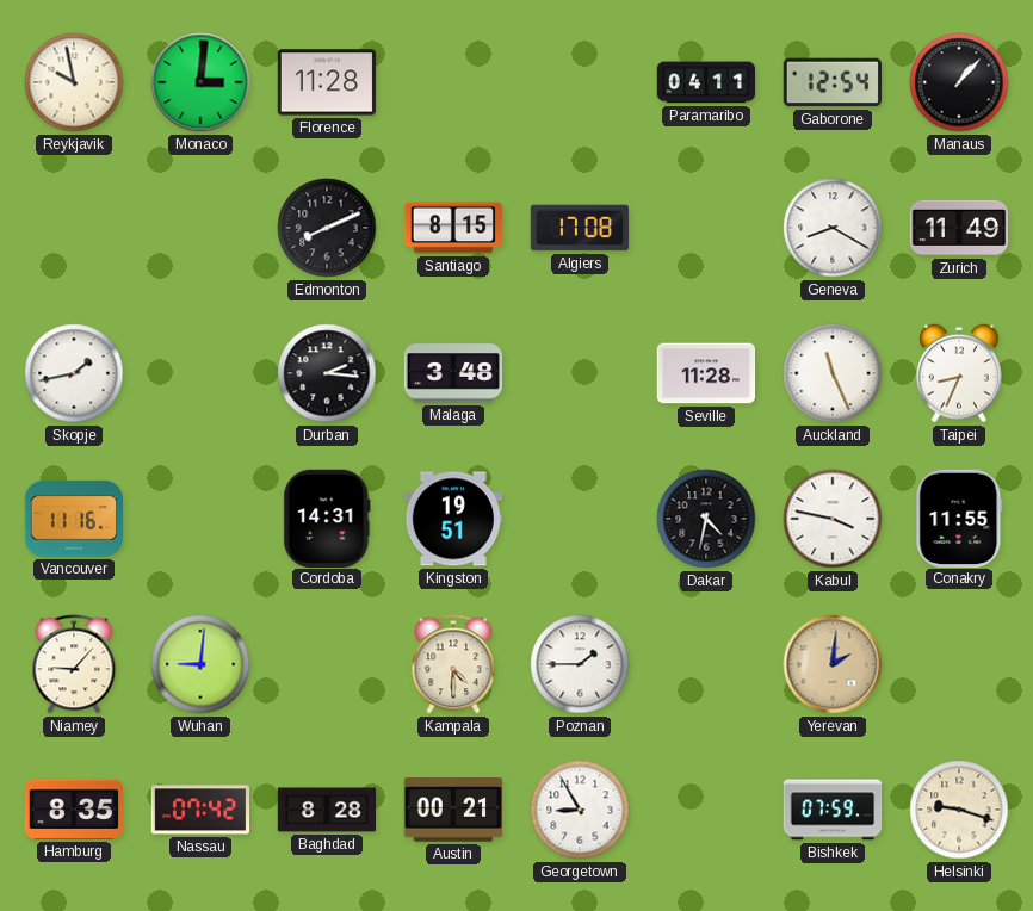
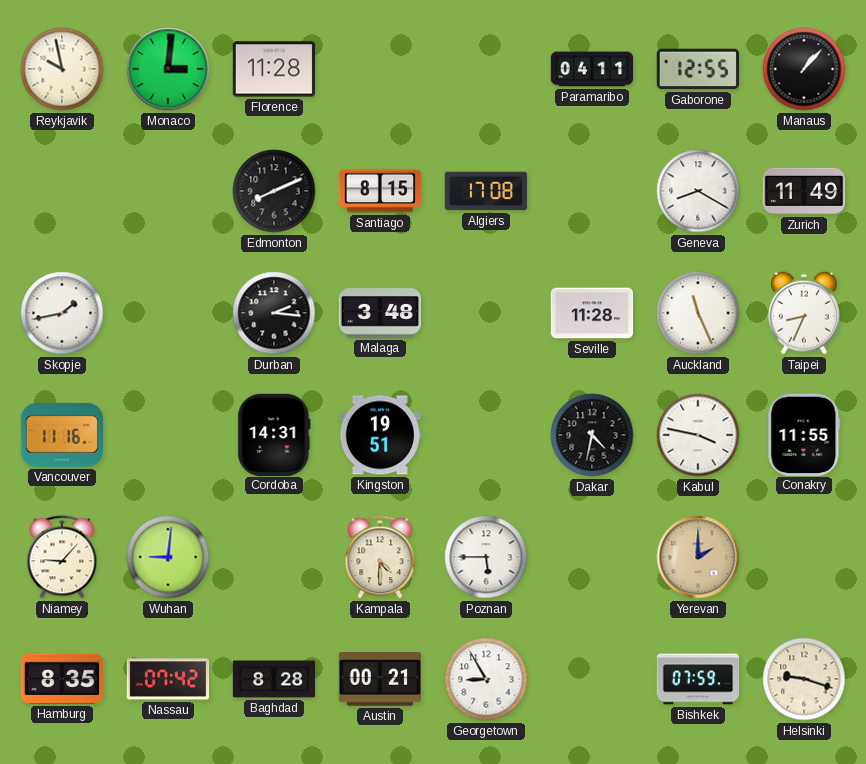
Gaborone: 12:54 -> 12:55
Poznan: 1:45 -> 5:45
Yerevan: 2:01 -> 2:00
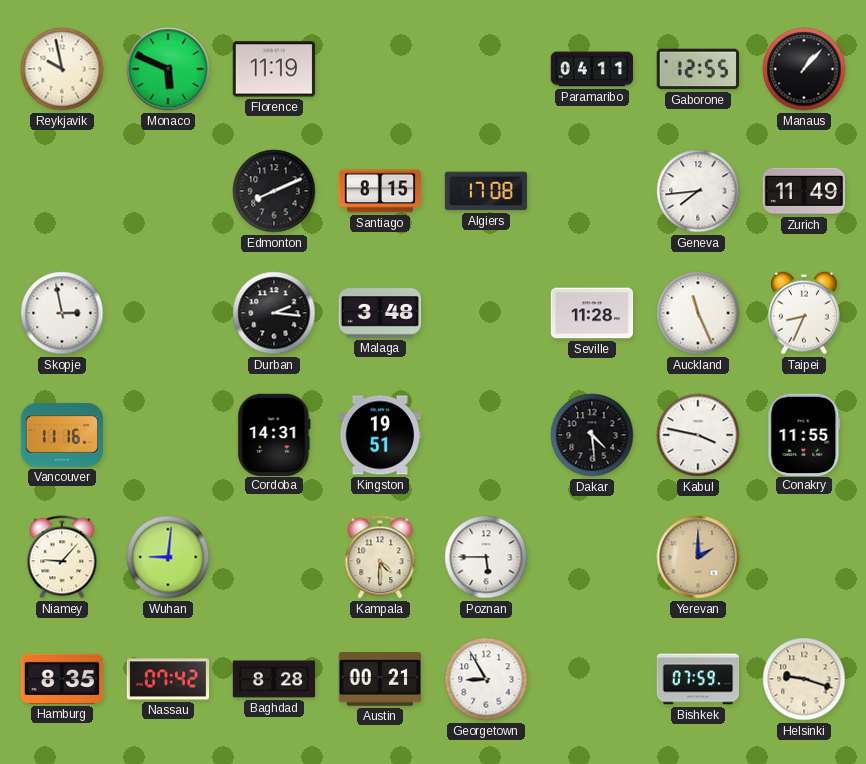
Monaco: 3:01 -> 5:49
Florence: 11:28 -> 11:19
Geneva: 8:20 -> 7:44
Skopje: 1:43 -> 2:58
Dakar: 4:32 -> 4:29
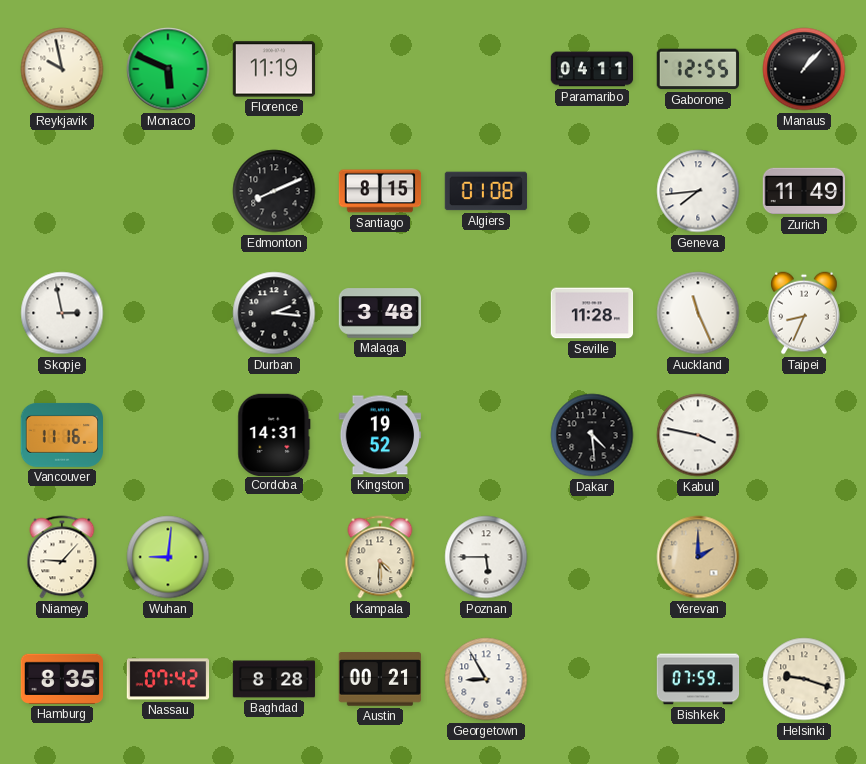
Algiers: 17:08 -> 01:08
Kingston: 19:51 -> 19:52
Conakry: 11:55 -> none
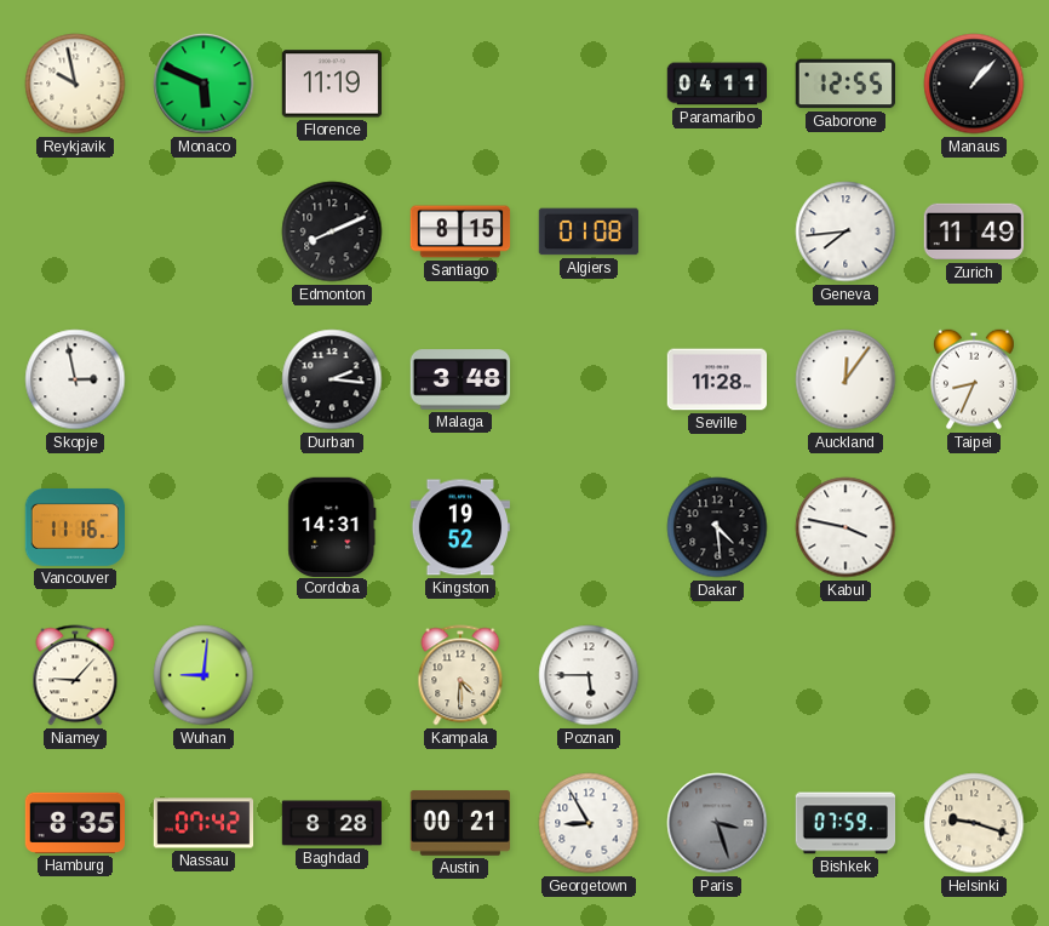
Auckland: 11:26 -> 12:06
Yerevan: 2:00 -> none
Paris: none -> 3:27
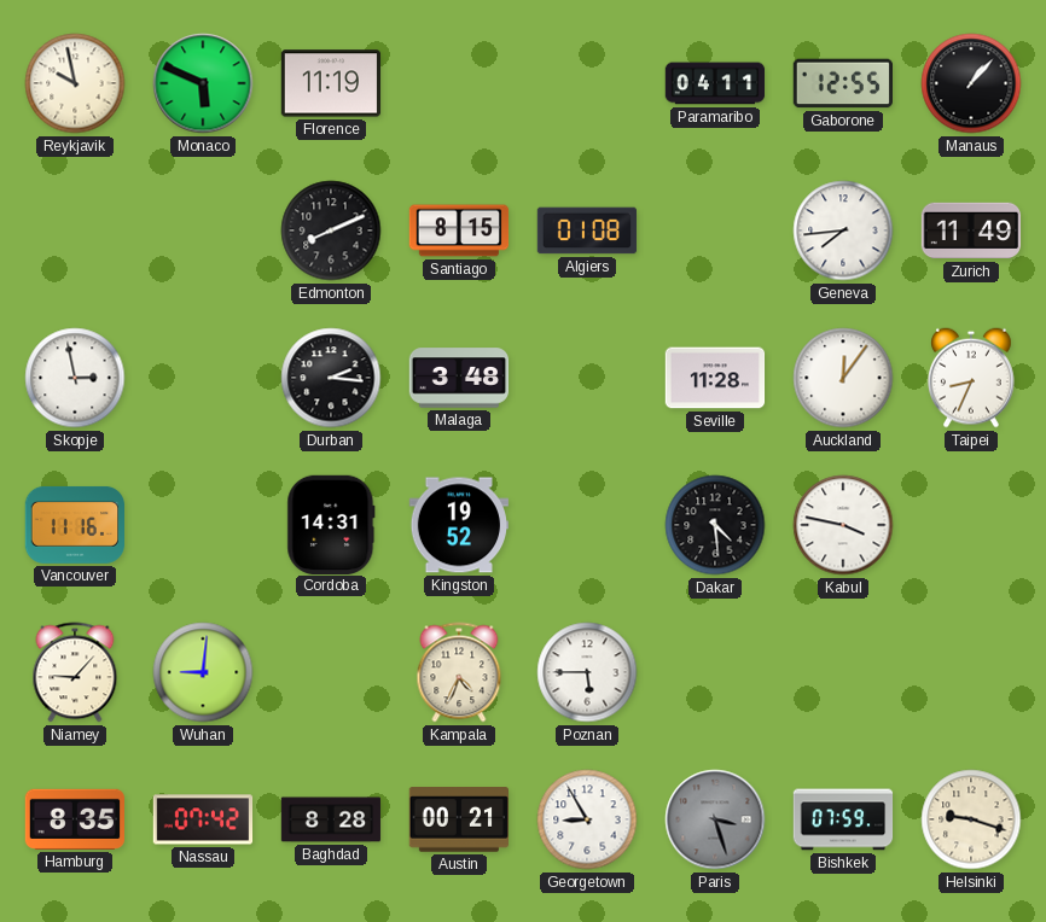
Kampala: 4:30 -> 4:34
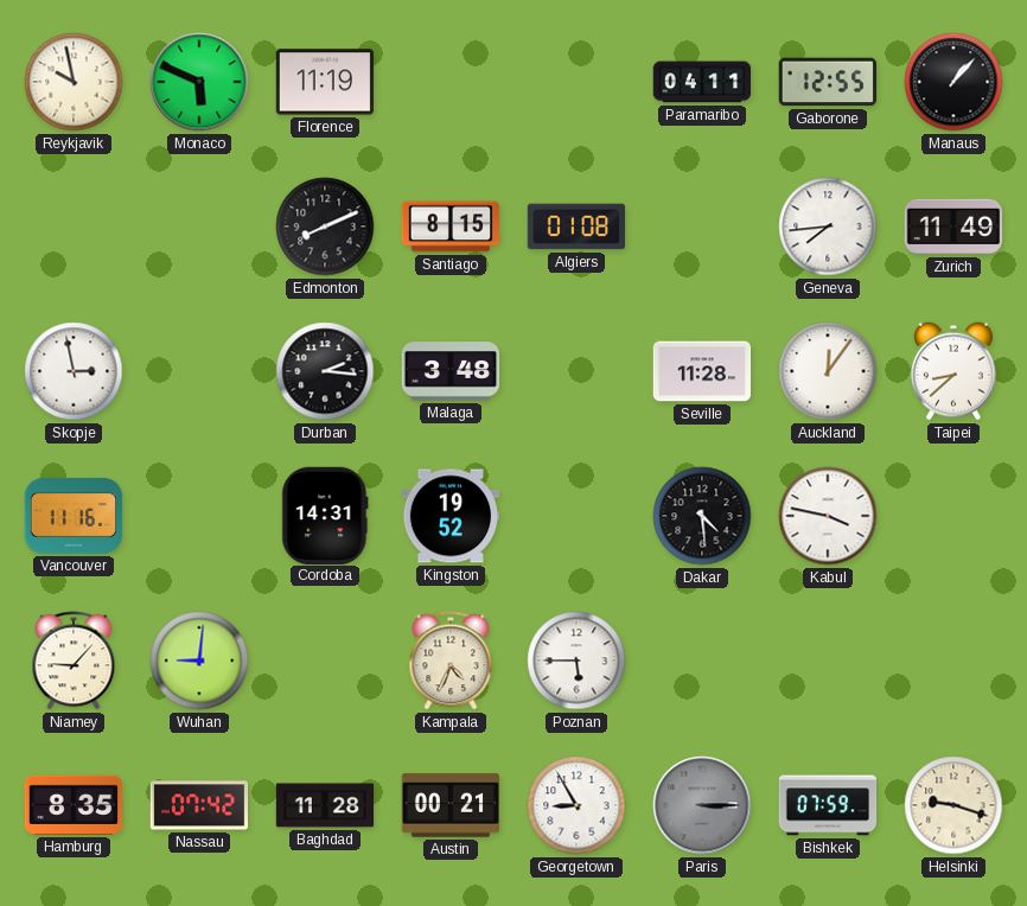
Taipei: 8:34 -> 8:38
Baghdad: 8:28 -> 11:28
Paris: 3:27 -> 3:15
